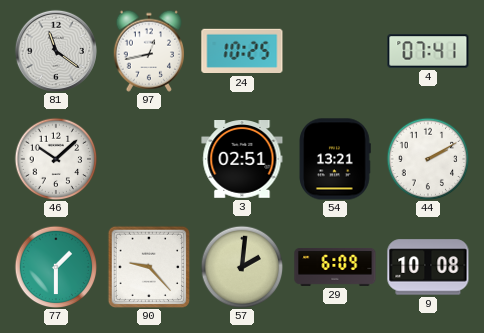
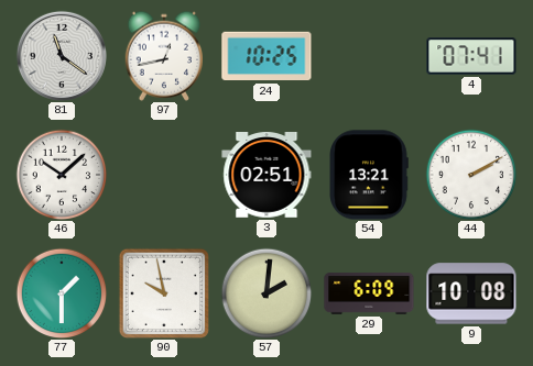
90: 9:23 -> 9:58
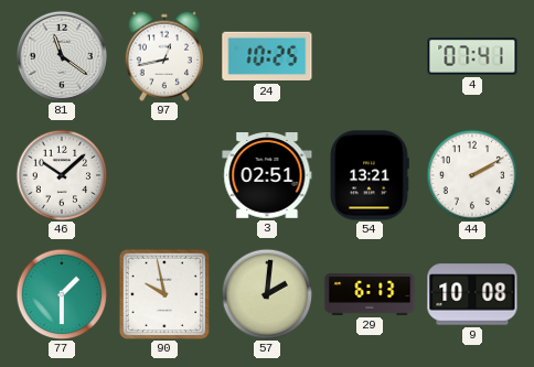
29: 6:09 -> 6:13
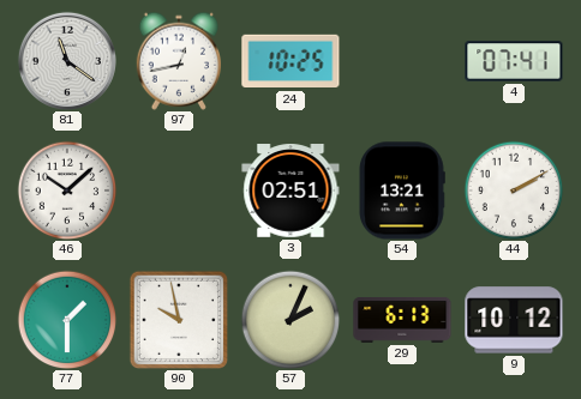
57: 2:01 -> 2:04
9: 10:08 -> 10:12
